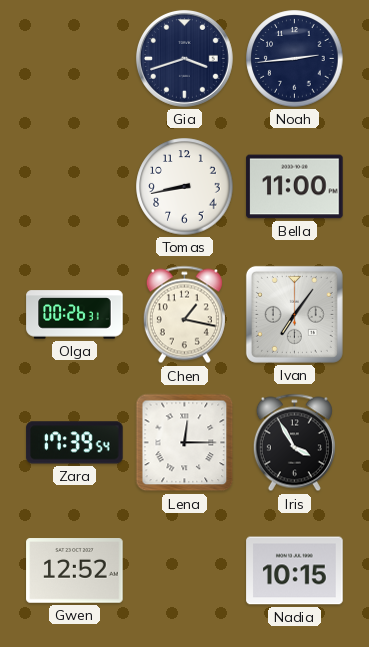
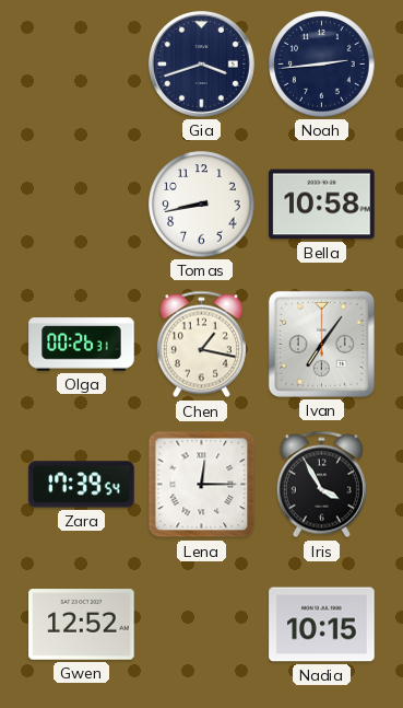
Bella: 11:00 -> 10:58
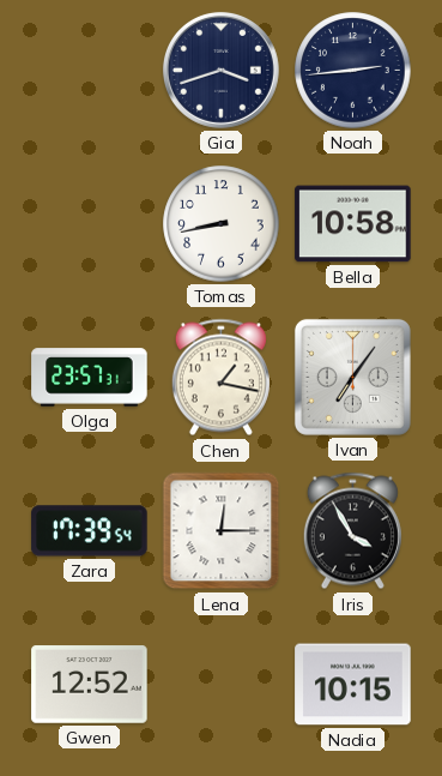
Olga: 00:26 -> 23:57
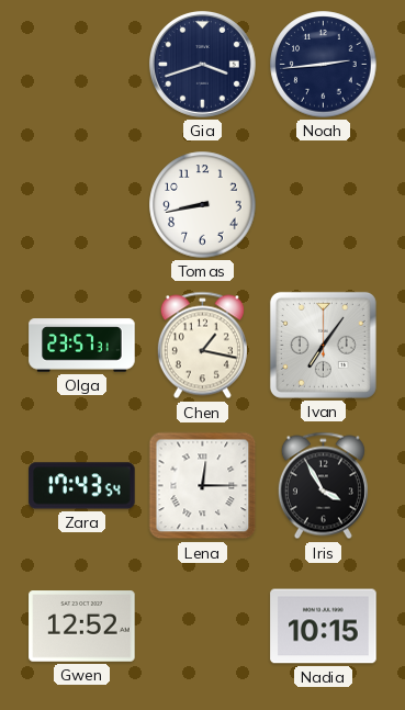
Bella: 10:58 -> none
Zara: 17:39 -> 17:43
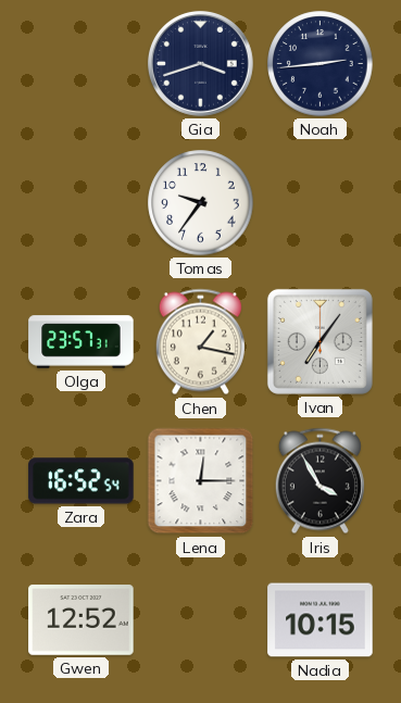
Tomas: 8:43 -> 9:36
Zara: 17:43 -> 16:52
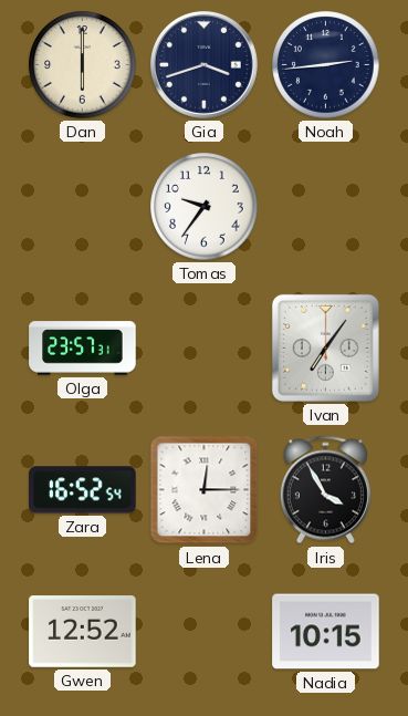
Dan: none -> 6:00
Chen: 1:17 -> none
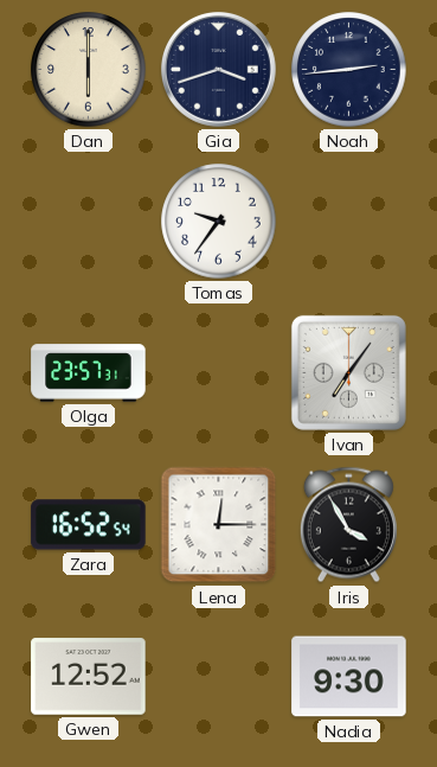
Nadia: 10:15 -> 9:30
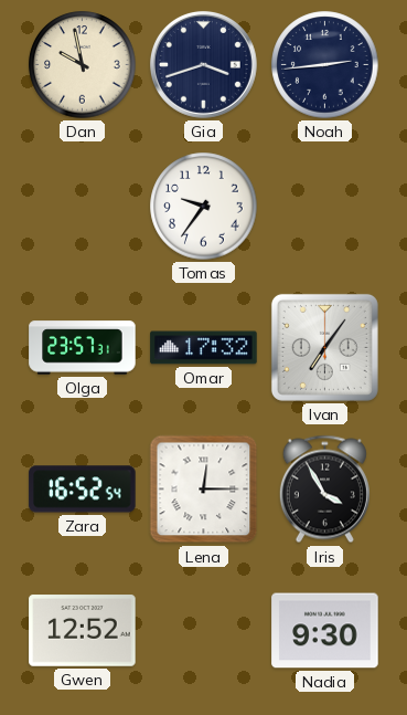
Dan: 6:00 -> 9:58
Omar: none -> 17:32
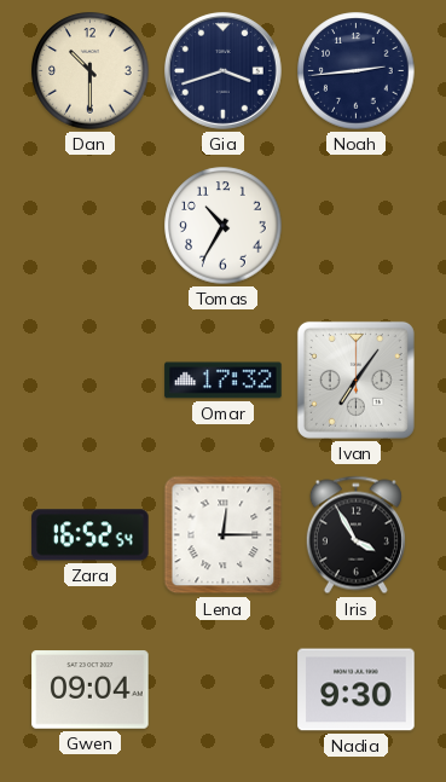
Dan: 9:58 -> 10:30
Tomas: 9:36 -> 10:35
Olga: 23:57 -> none
Gwen: 12:52 -> 09:04
